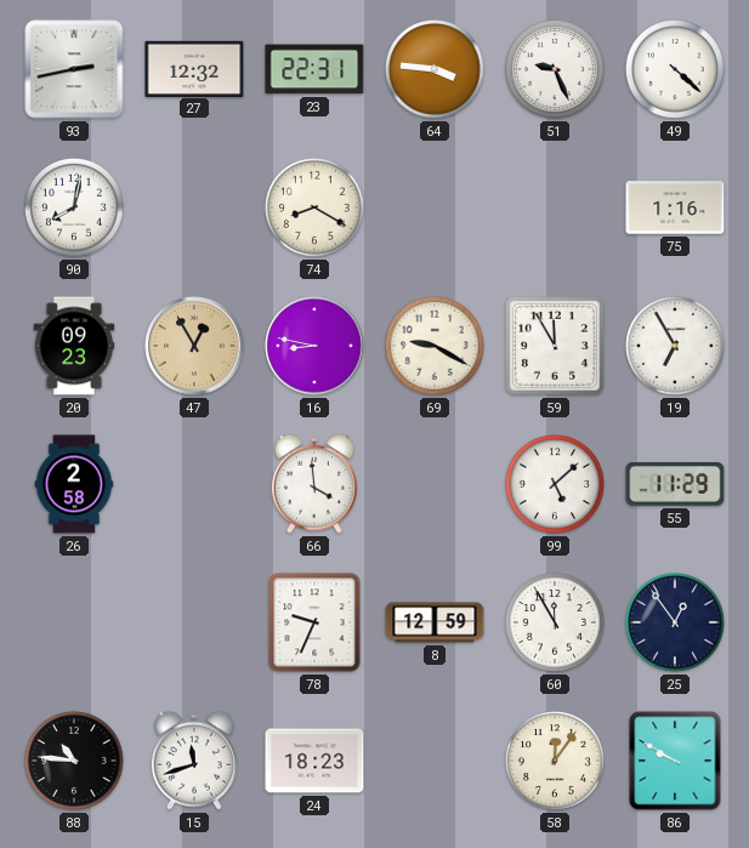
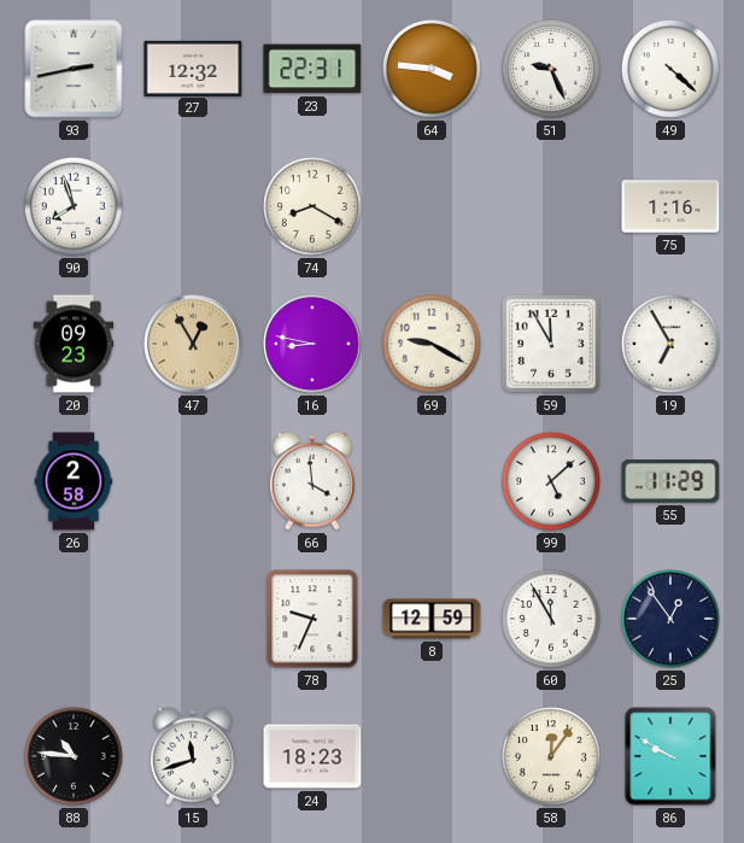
90: 8:02 -> 7:57
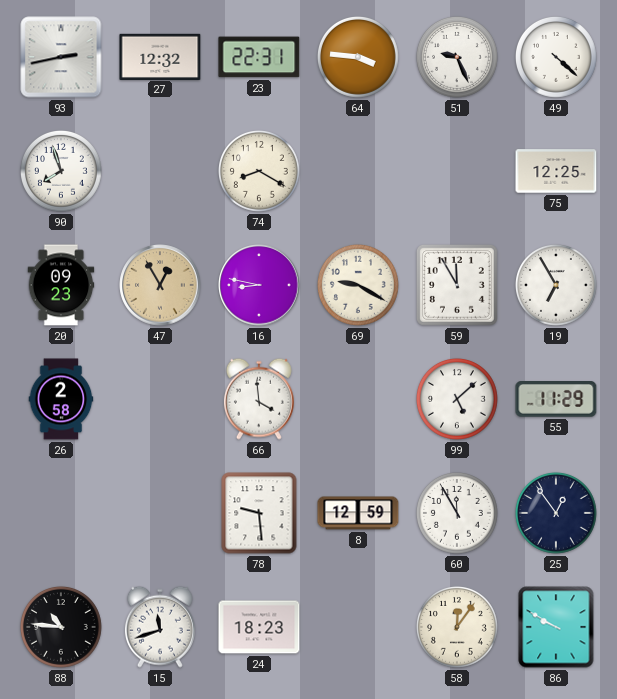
75: 1:16 -> 12:25
78: 9:34 -> 9:29
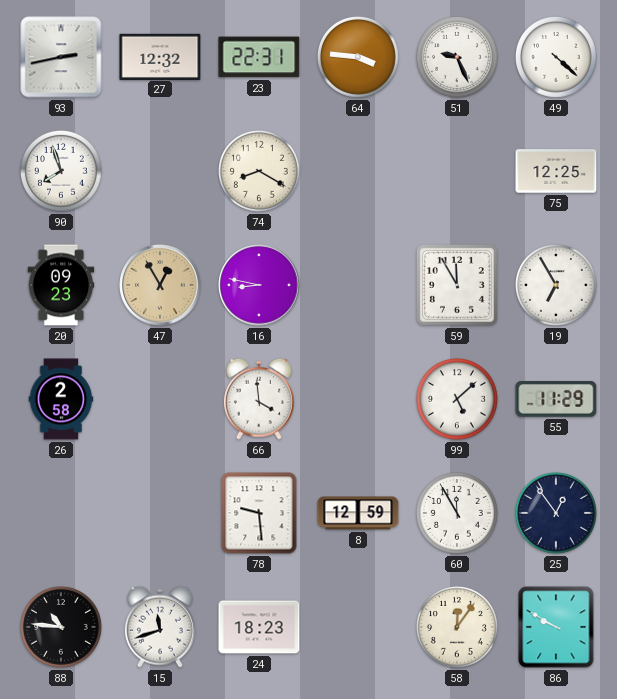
69: 9:20 -> none
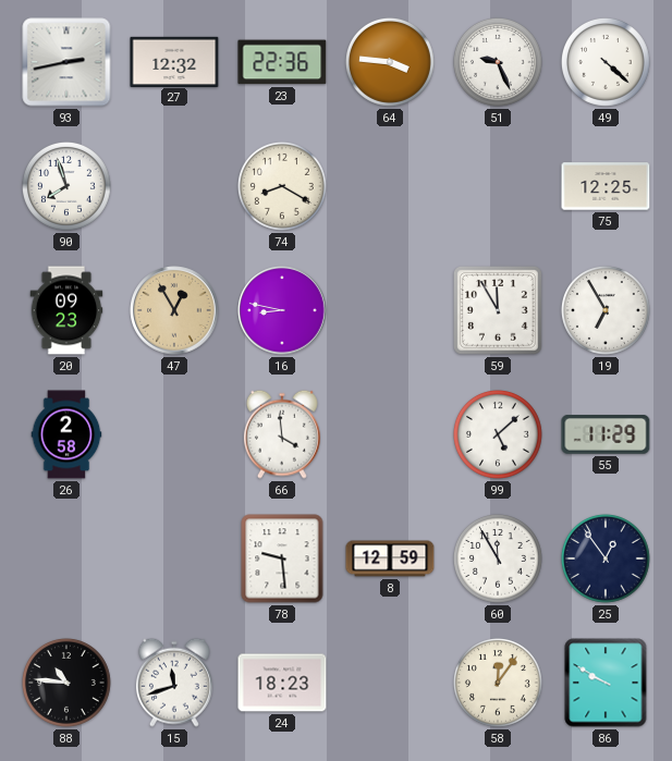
23: 22:31 -> 22:36
